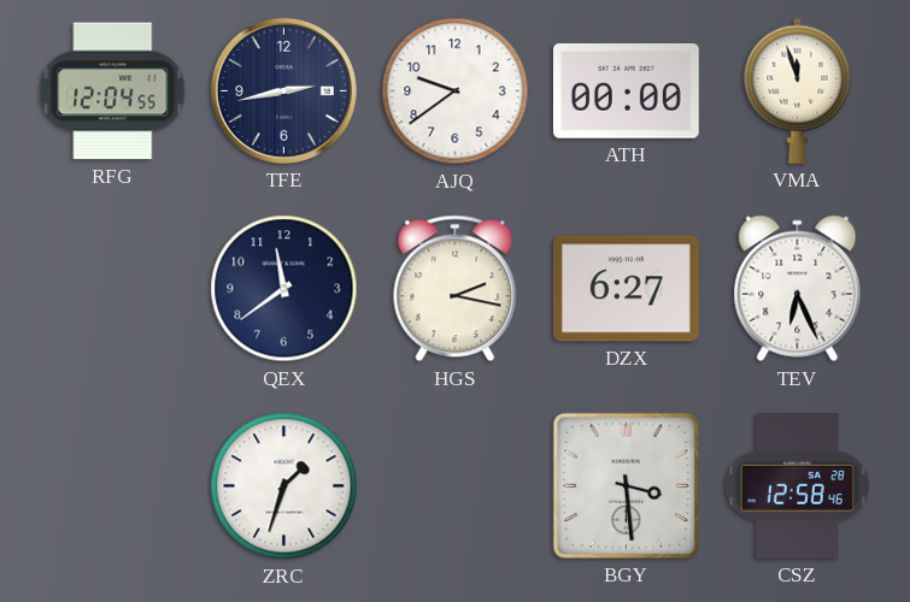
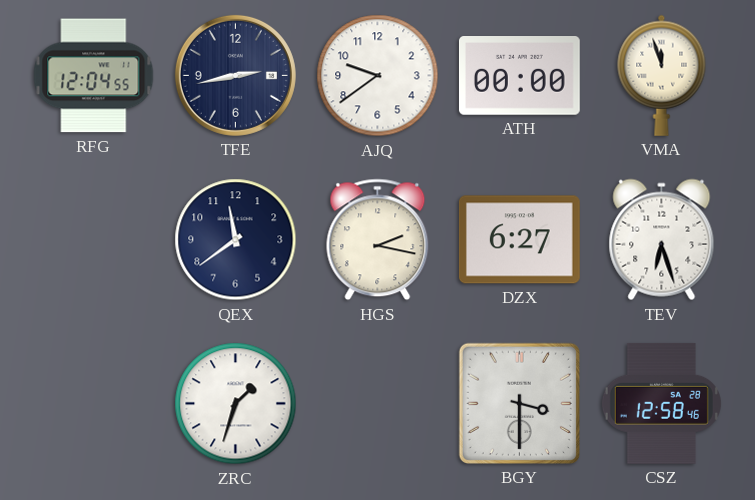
TEV: 6:26 -> 6:27
BGY: 3:29 -> 3:30
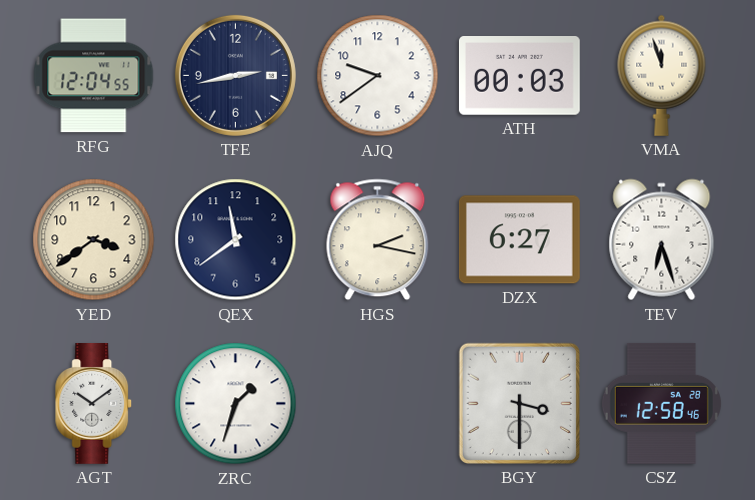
ATH: 00:00 -> 00:03
YED: none -> 3:39
AGT: none -> 10:09
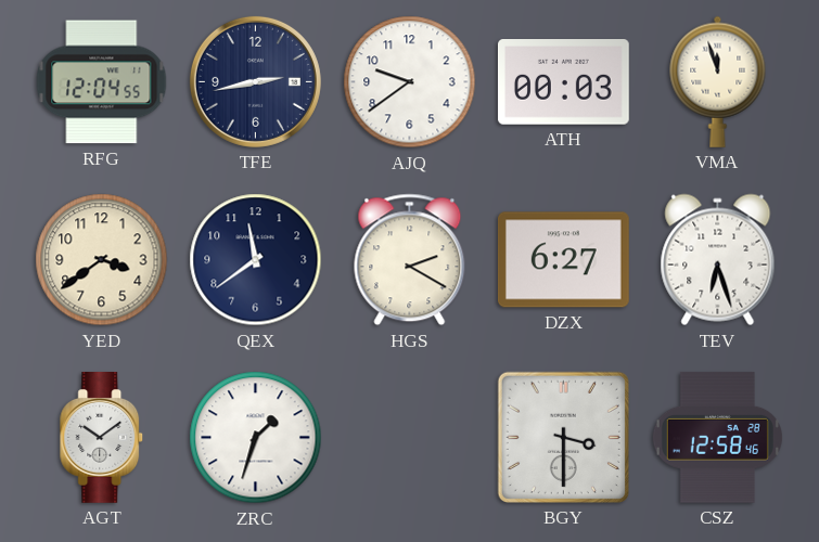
HGS: 2:17 -> 2:20
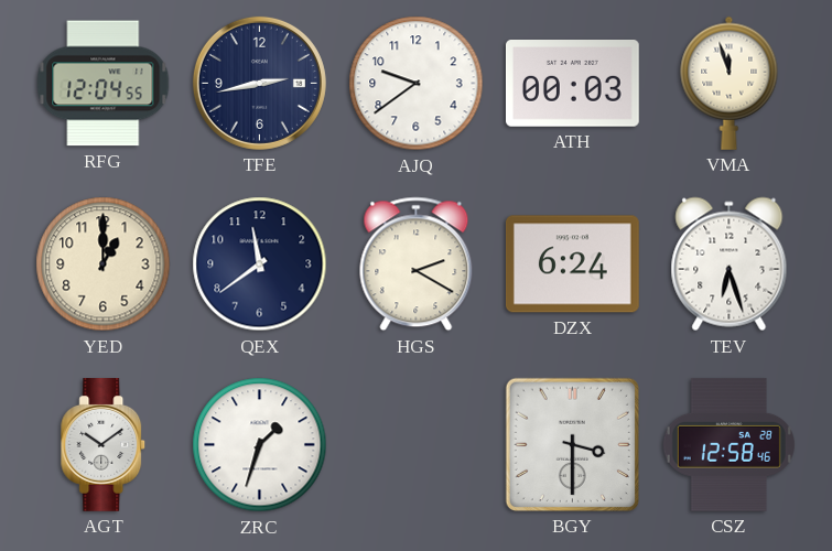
YED: 3:39 -> 1:00
DZX: 6:27 -> 6:24
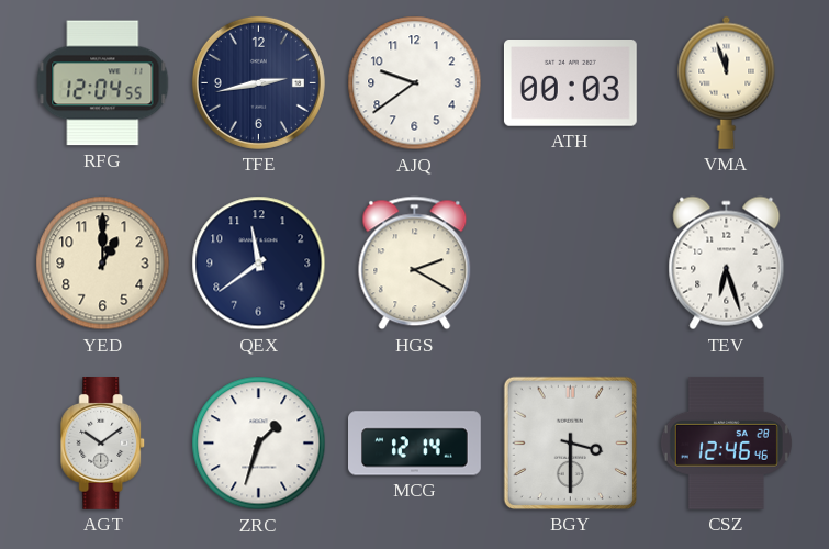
DZX: 6:24 -> none
MCG: none -> 12:14
CSZ: 12:58 -> 12:46
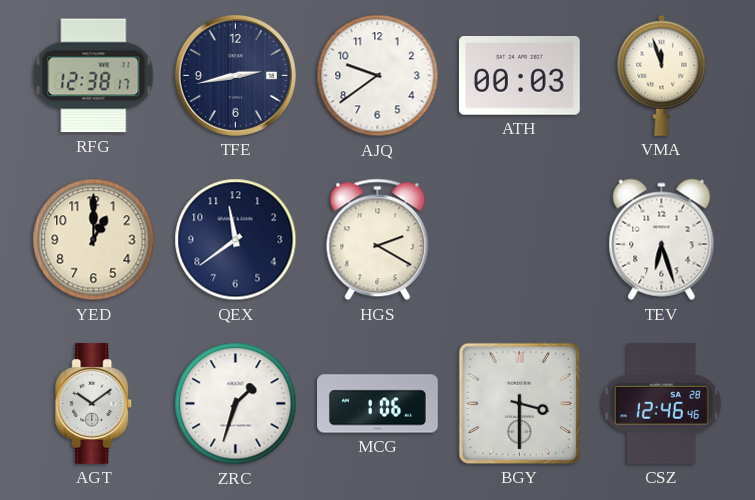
RFG: 12:04 -> 12:38
MCG: 12:14 -> 1:06
